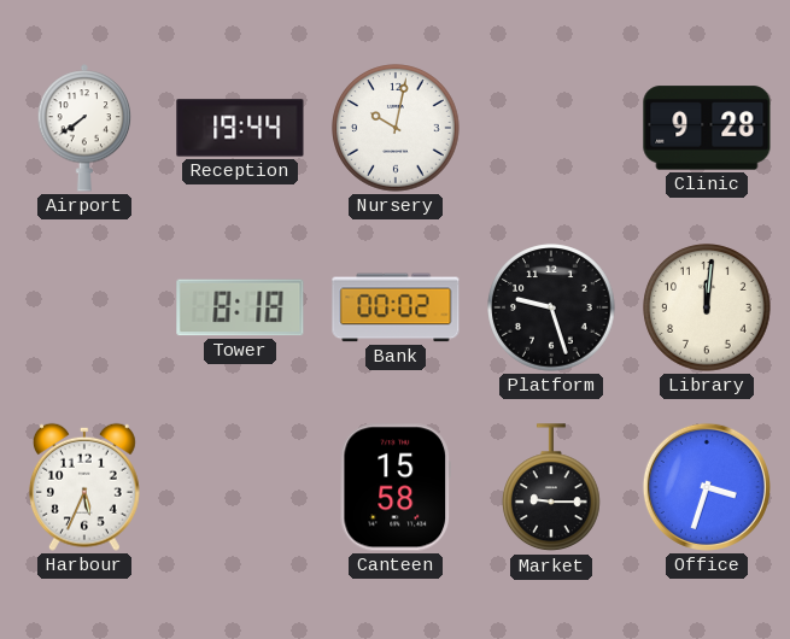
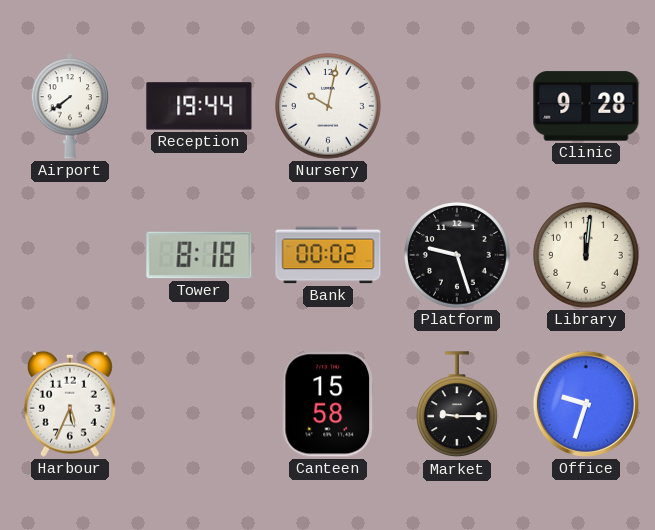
Office: 3:33 -> 9:33
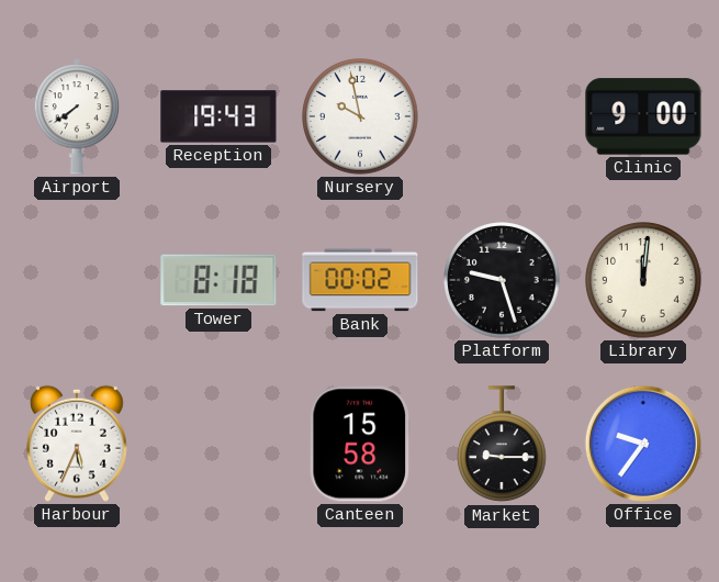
Reception: 19:44 -> 19:43
Nursery: 10:02 -> 9:58
Clinic: 9:28 -> 9:00
Office: 9:33 -> 9:36
